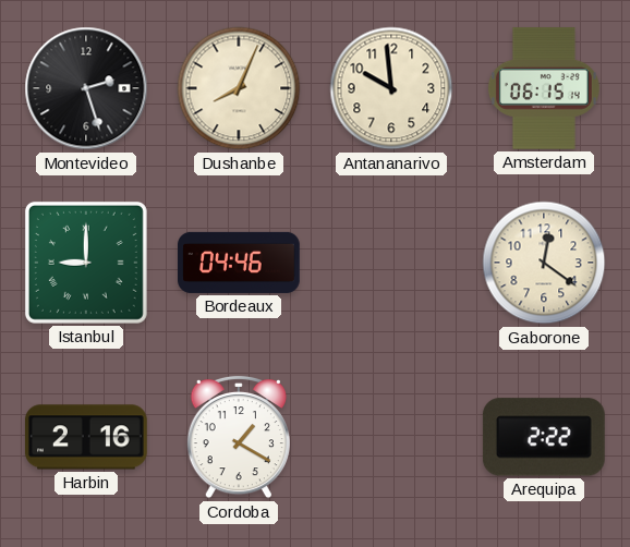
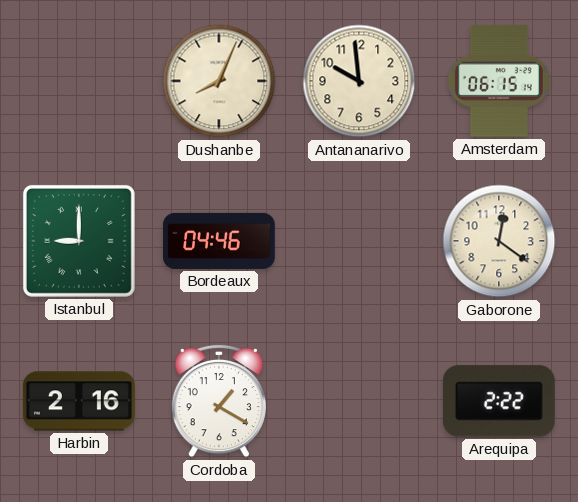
Montevideo: 2:27 -> none
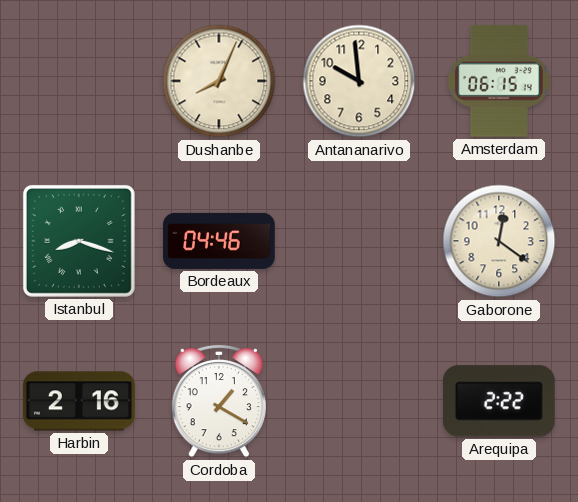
Istanbul: 9:00 -> 8:18
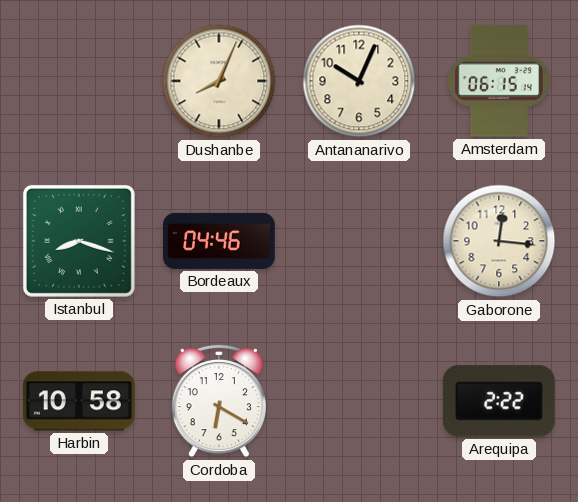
Antananarivo: 9:59 -> 10:04
Gaborone: 12:21 -> 12:16
Harbin: 2:16 -> 10:58
Cordoba: 1:20 -> 6:20
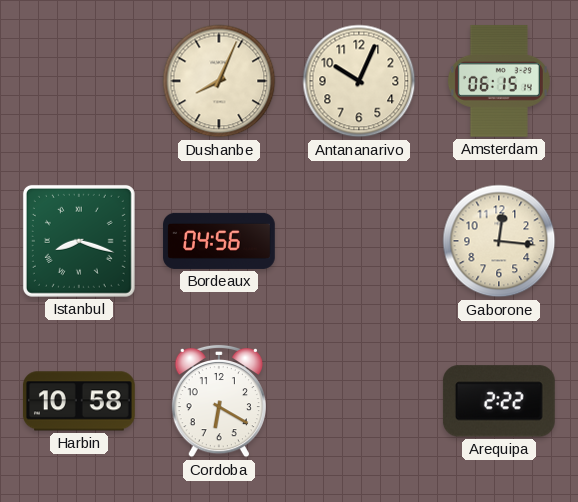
Bordeaux: 04:46 -> 04:56
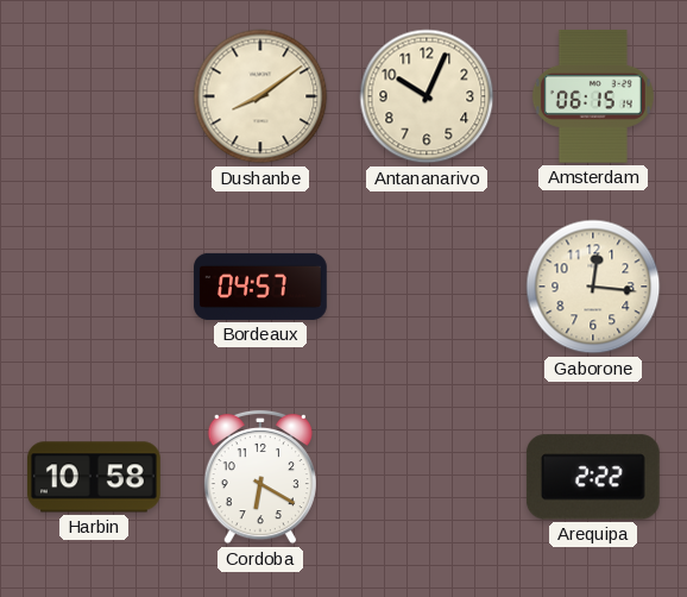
Dushanbe: 8:04 -> 8:09
Istanbul: 8:18 -> none
Bordeaux: 04:56 -> 04:57
